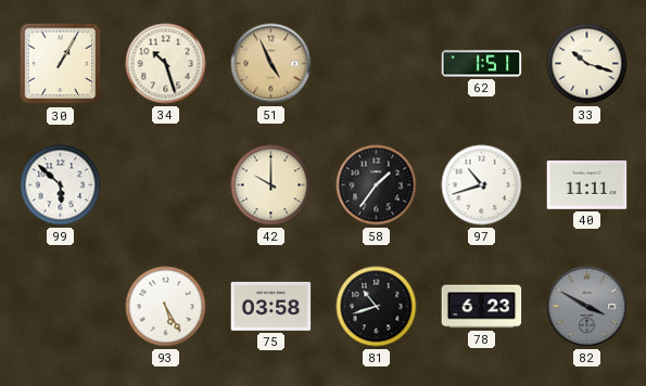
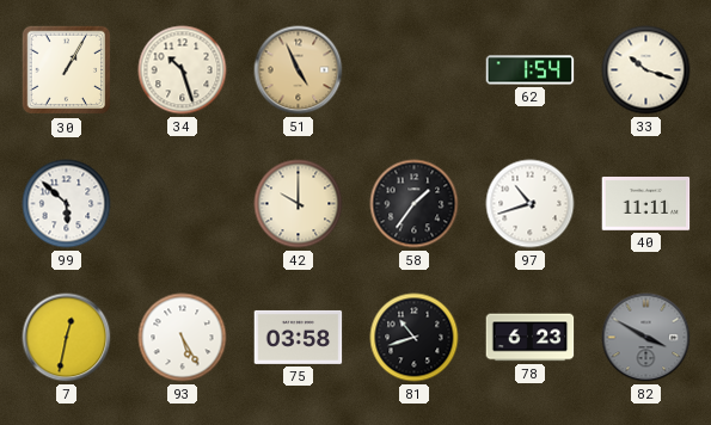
62: 1:51 -> 1:54
7: none -> 12:32
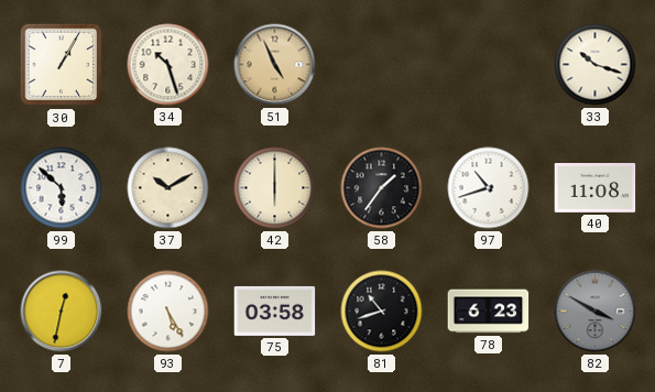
62: 1:54 -> none
37: none -> 10:10
42: 10:00 -> 6:00
40: 11:11 -> 11:08
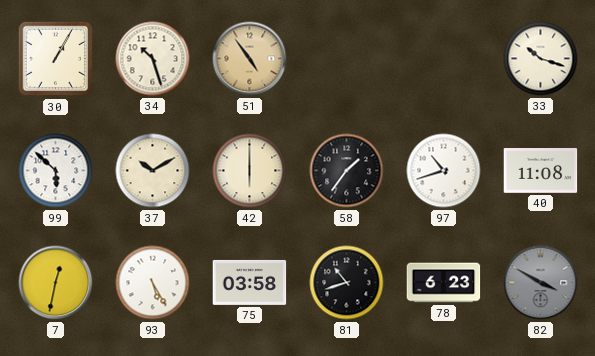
51: 4:56 -> 4:54
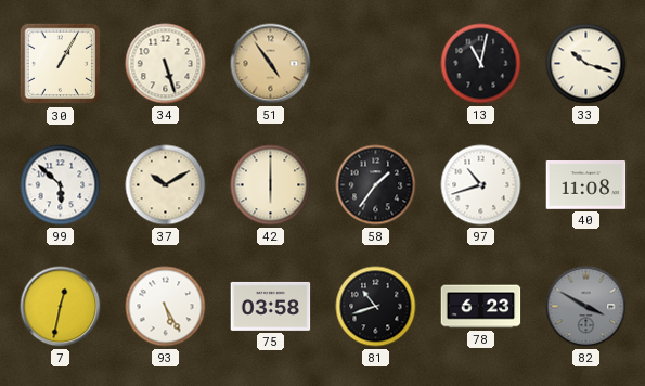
34: 10:27 -> 5:27
13: none -> 11:02
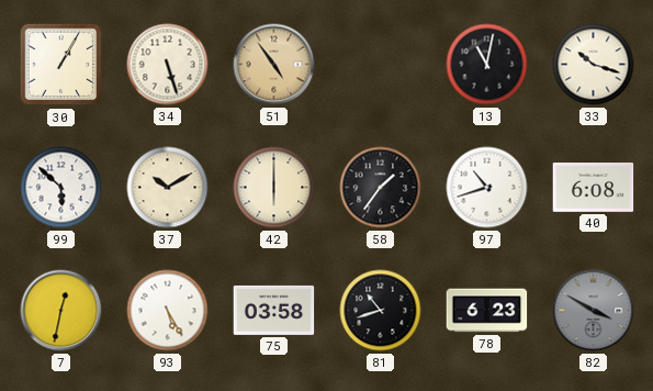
40: 11:08 -> 6:08
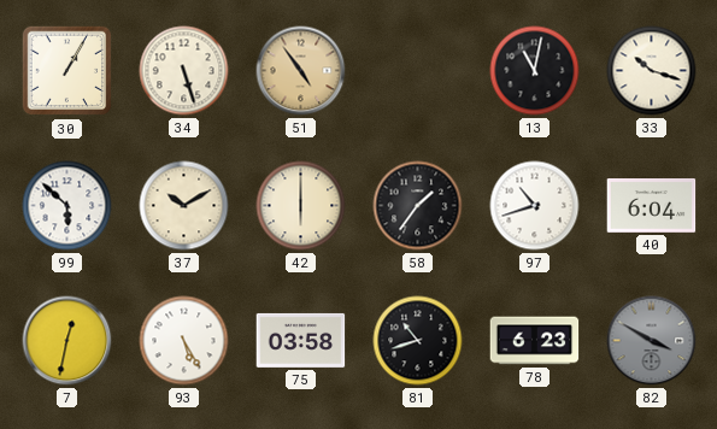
40: 6:08 -> 6:04
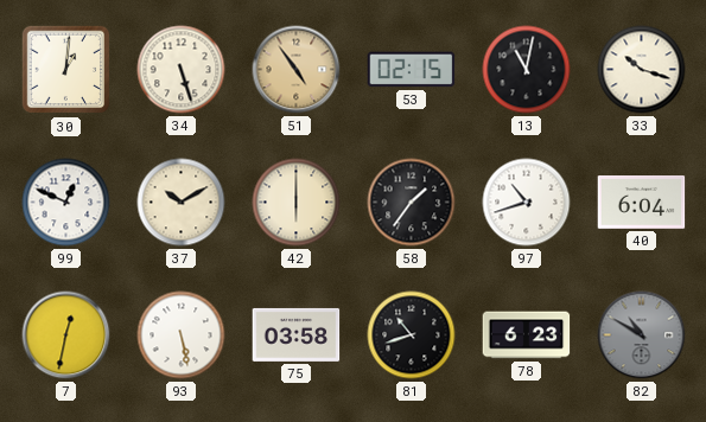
30: 1:05 -> 1:01
53: none -> 02:15
99: 5:52 -> 12:49
93: 5:25 -> 5:28
82: 3:50 -> 10:50
